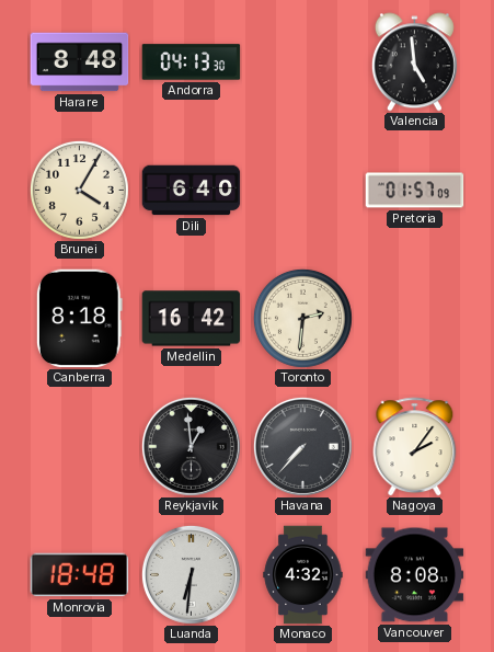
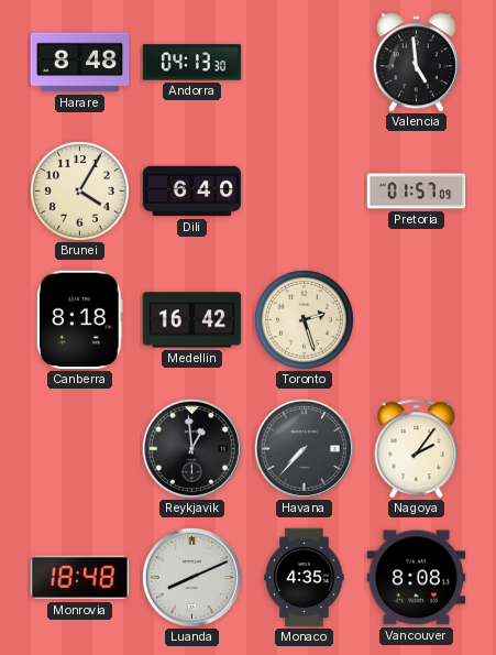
Toronto: 2:31 -> 2:27
Luanda: 6:31 -> 8:11
Monaco: 4:32 -> 4:35
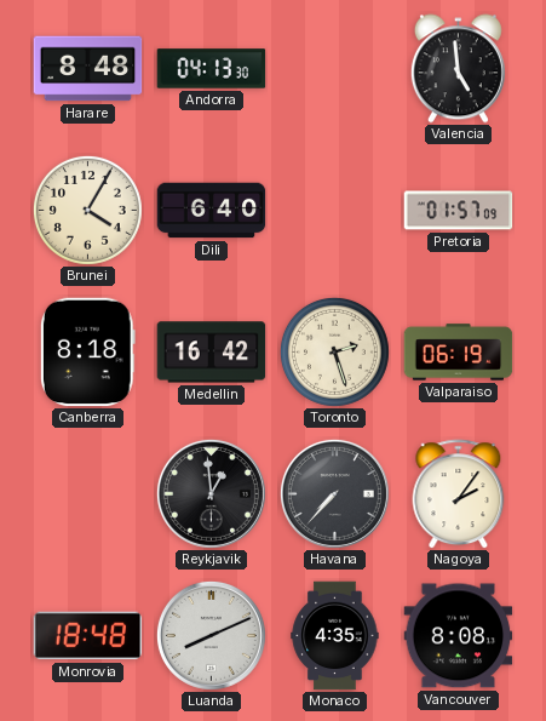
Valparaiso: none -> 06:19
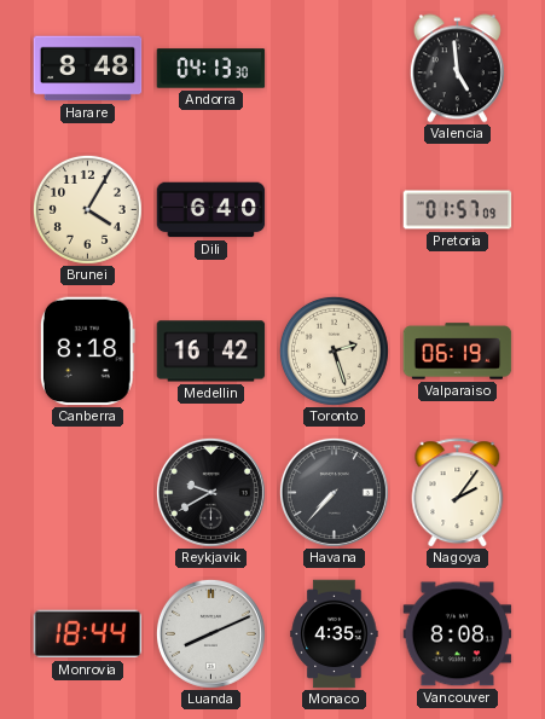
Reykjavik: 12:59 -> 9:40
Monrovia: 18:48 -> 18:44
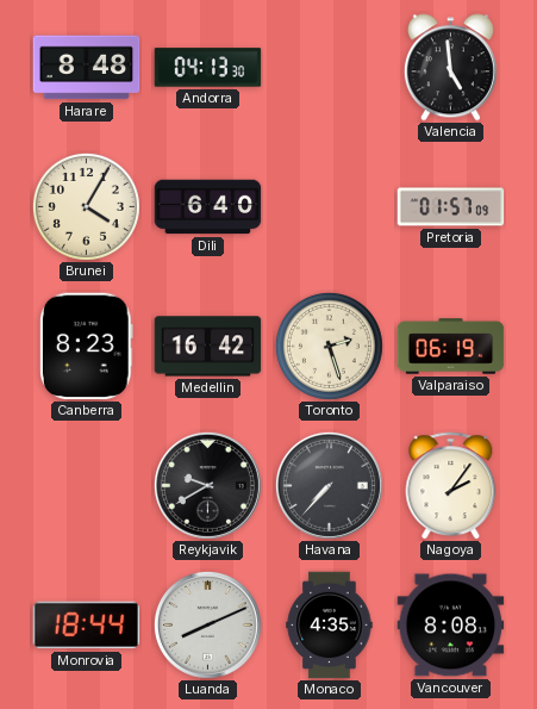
Canberra: 8:18 -> 8:23
